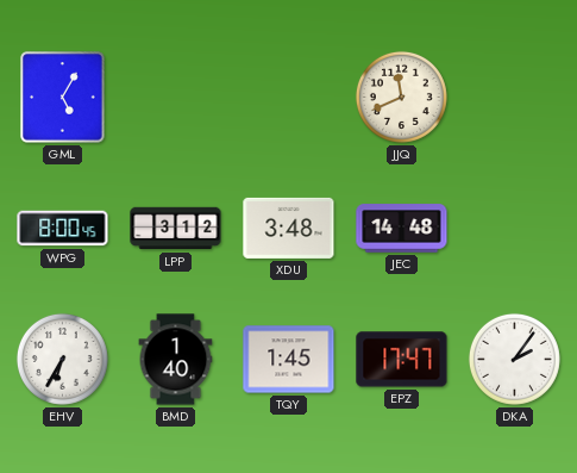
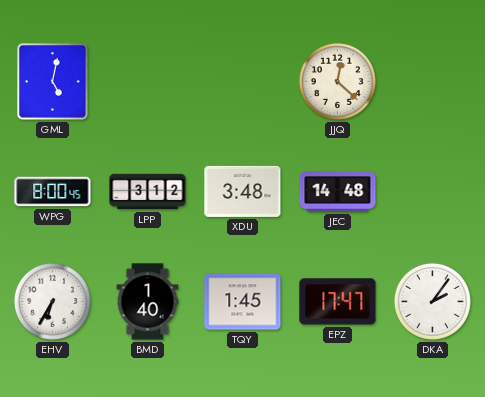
GML: 5:05 -> 5:02
JJQ: 11:41 -> 12:22
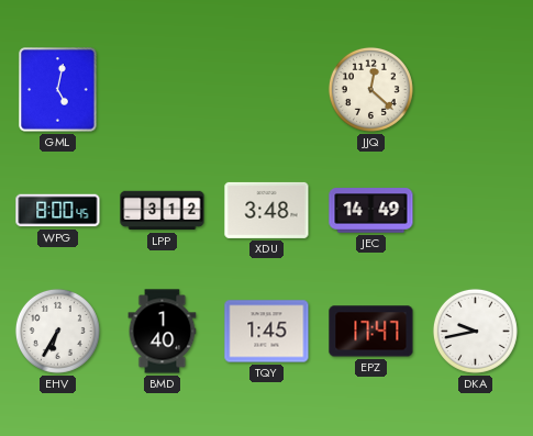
JEC: 14:48 -> 14:49
DKA: 2:06 -> 9:43
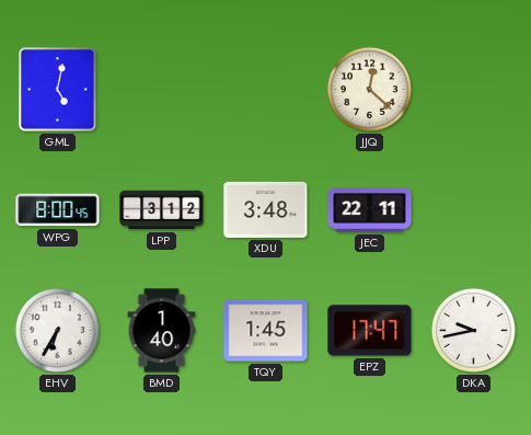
JEC: 14:49 -> 22:11
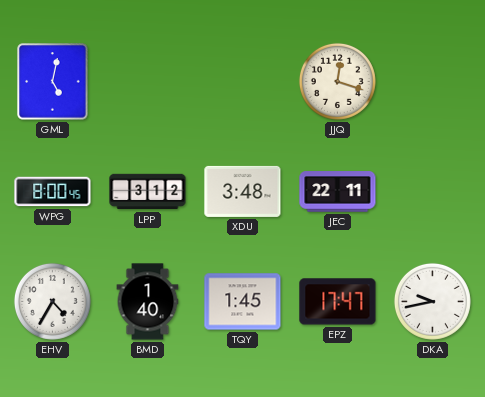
JJQ: 12:22 -> 12:18
EHV: 6:35 -> 4:35
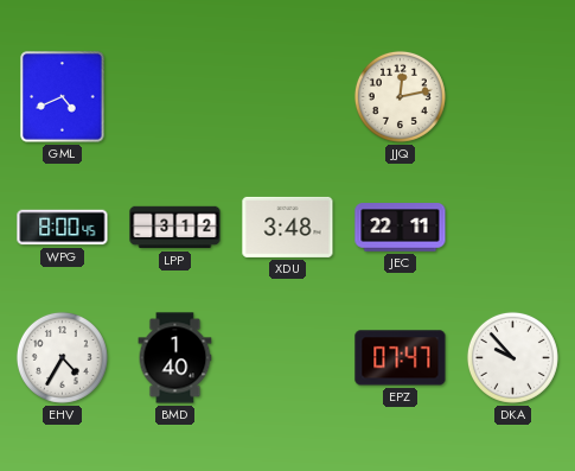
GML: 5:02 -> 4:41
JJQ: 12:18 -> 12:13
TQY: 1:45 -> none
EPZ: 17:47 -> 07:47
DKA: 9:43 -> 9:53
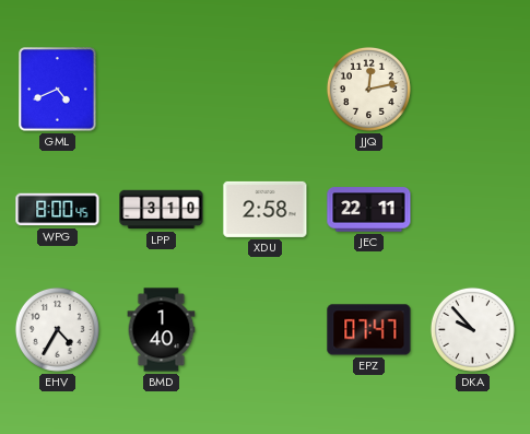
LPP: 3:12 -> 3:10
XDU: 3:48 -> 2:58
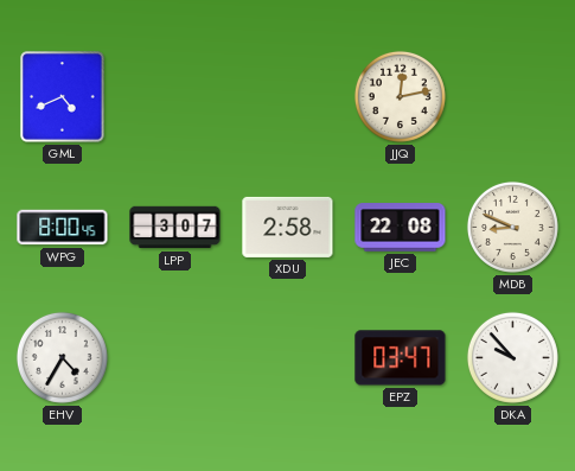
LPP: 3:10 -> 3:07
JEC: 22:11 -> 22:08
MDB: none -> 8:49
BMD: 1:40 -> none
EPZ: 07:47 -> 03:47
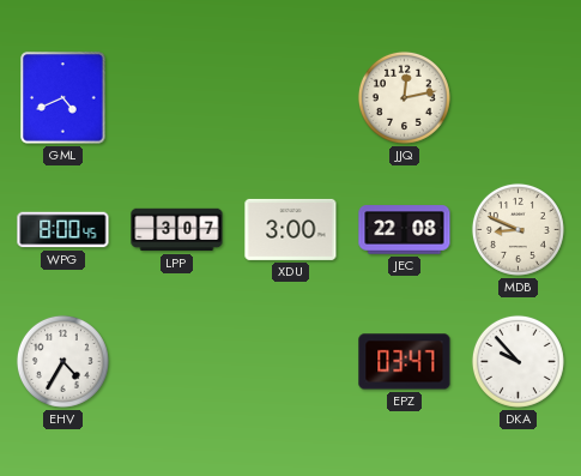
XDU: 2:58 -> 3:00
